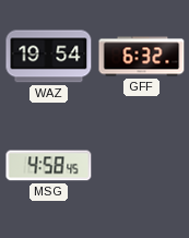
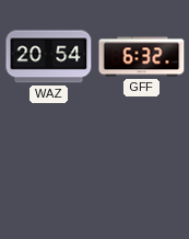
WAZ: 19:54 -> 20:54
MSG: 4:58 -> none
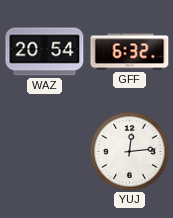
YUJ: none -> 12:14
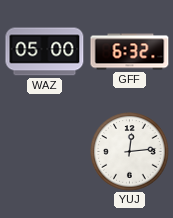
WAZ: 20:54 -> 05:00
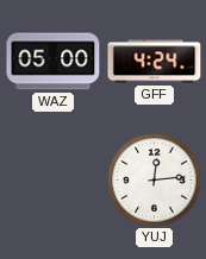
GFF: 6:32 -> 4:24
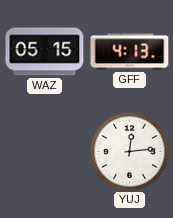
WAZ: 05:00 -> 05:15
GFF: 4:24 -> 4:13
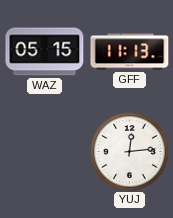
GFF: 4:13 -> 11:13
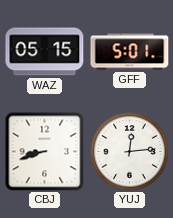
GFF: 11:13 -> 5:01
CBJ: none -> 8:42
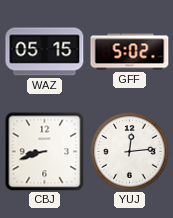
GFF: 5:01 -> 5:02
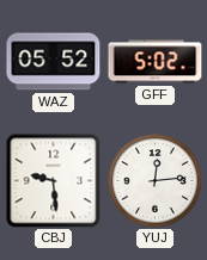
WAZ: 05:15 -> 05:52
CBJ: 8:42 -> 9:29
